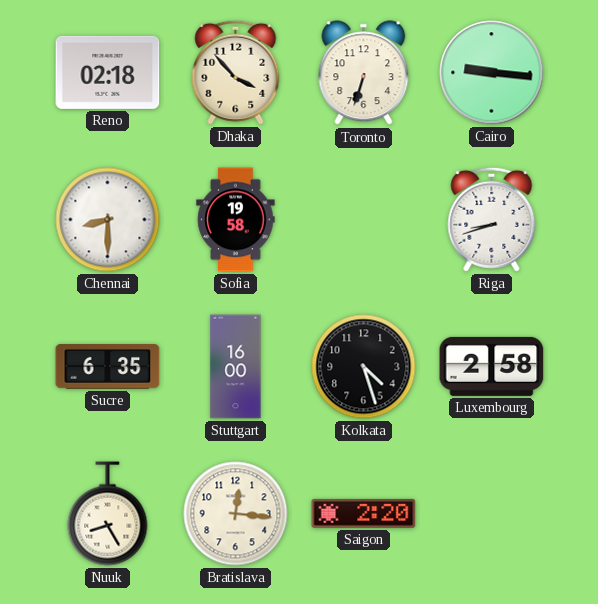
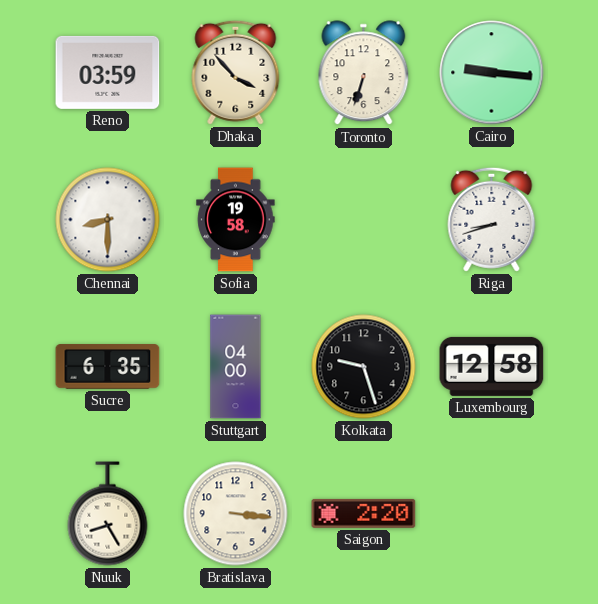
Reno: 02:18 -> 03:59
Stuttgart: 16:00 -> 04:00
Kolkata: 4:27 -> 9:27
Luxembourg: 2:58 -> 12:58
Bratislava: 12:16 -> 3:16
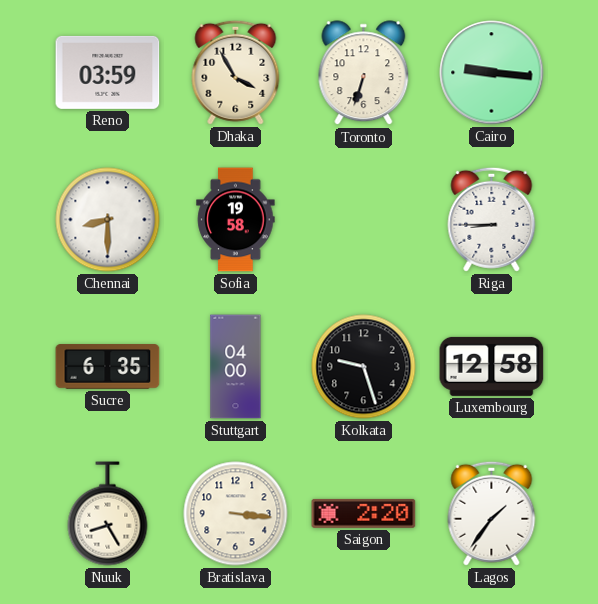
Dhaka: 3:53 -> 3:55
Riga: 8:42 -> 8:45
Lagos: none -> 1:36
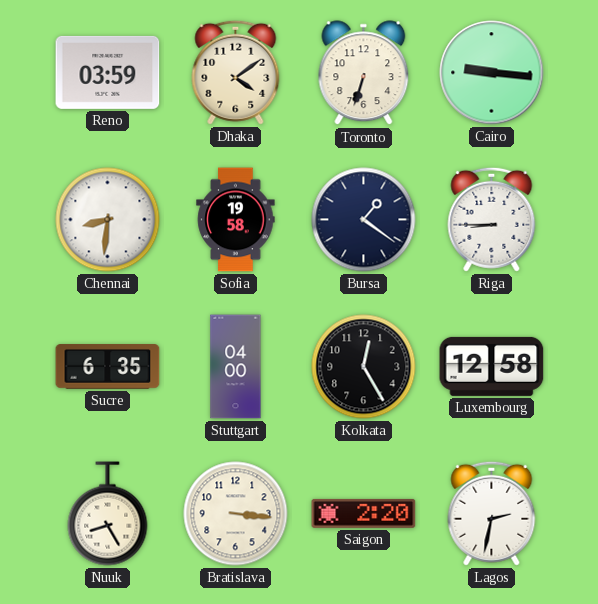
Dhaka: 3:55 -> 4:09
Chennai: 8:30 -> 8:31
Bursa: none -> 1:21
Kolkata: 9:27 -> 12:25
Lagos: 1:36 -> 2:32
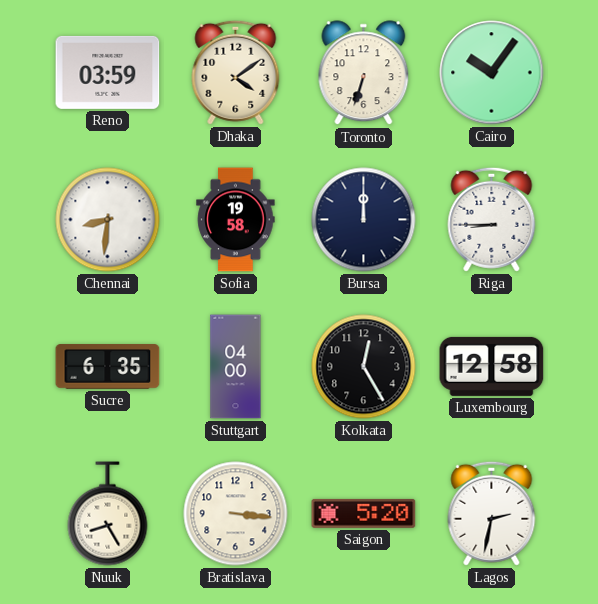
Cairo: 9:16 -> 10:06
Bursa: 1:21 -> 12:00
Saigon: 2:20 -> 5:20
